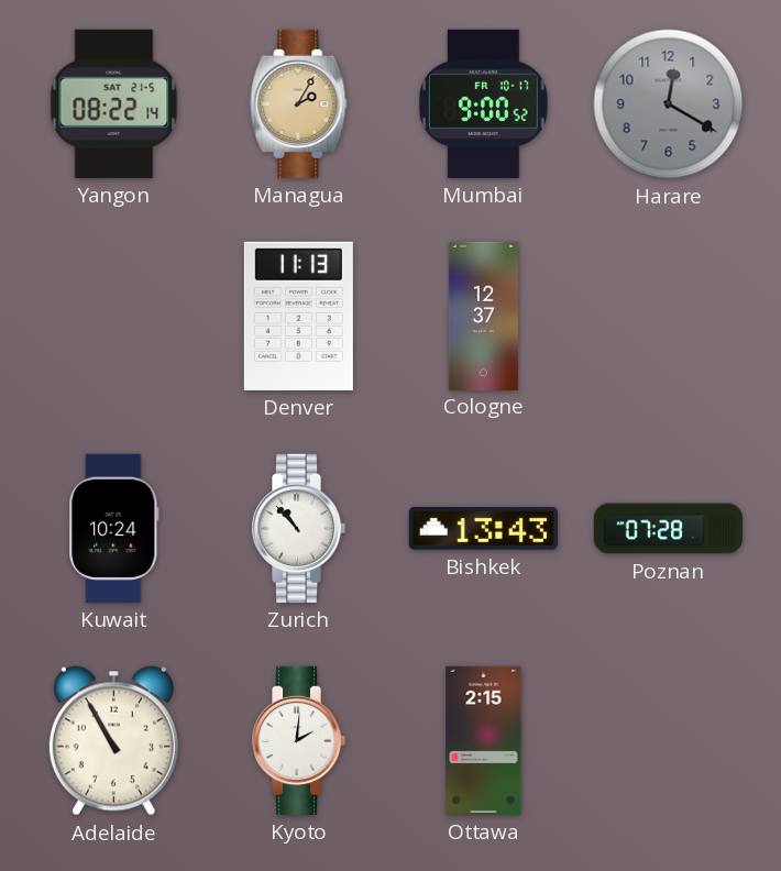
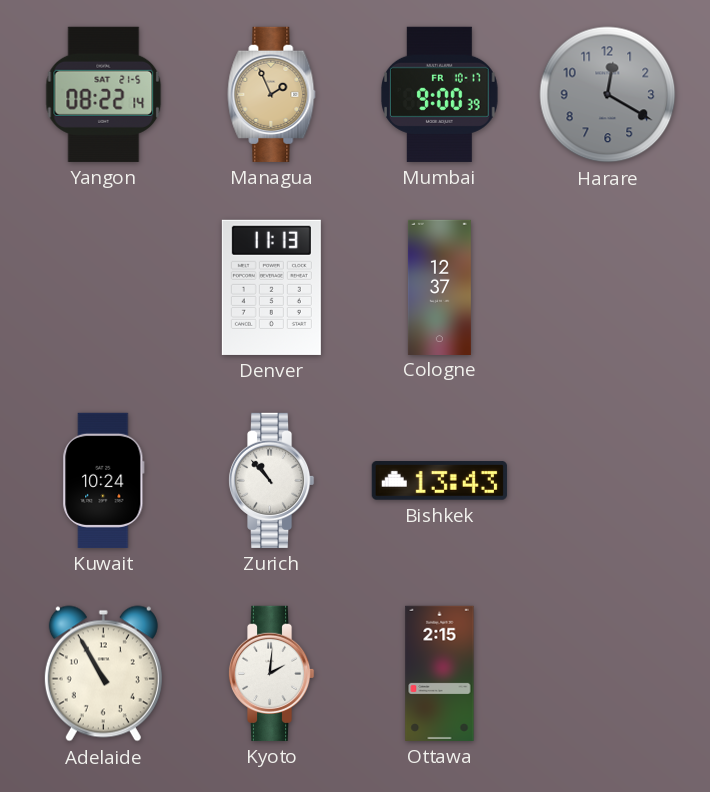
Managua: 2:05 -> 1:56
Mumbai: 9:00:52 -> 9:00:39
Poznan: 07:28 -> none
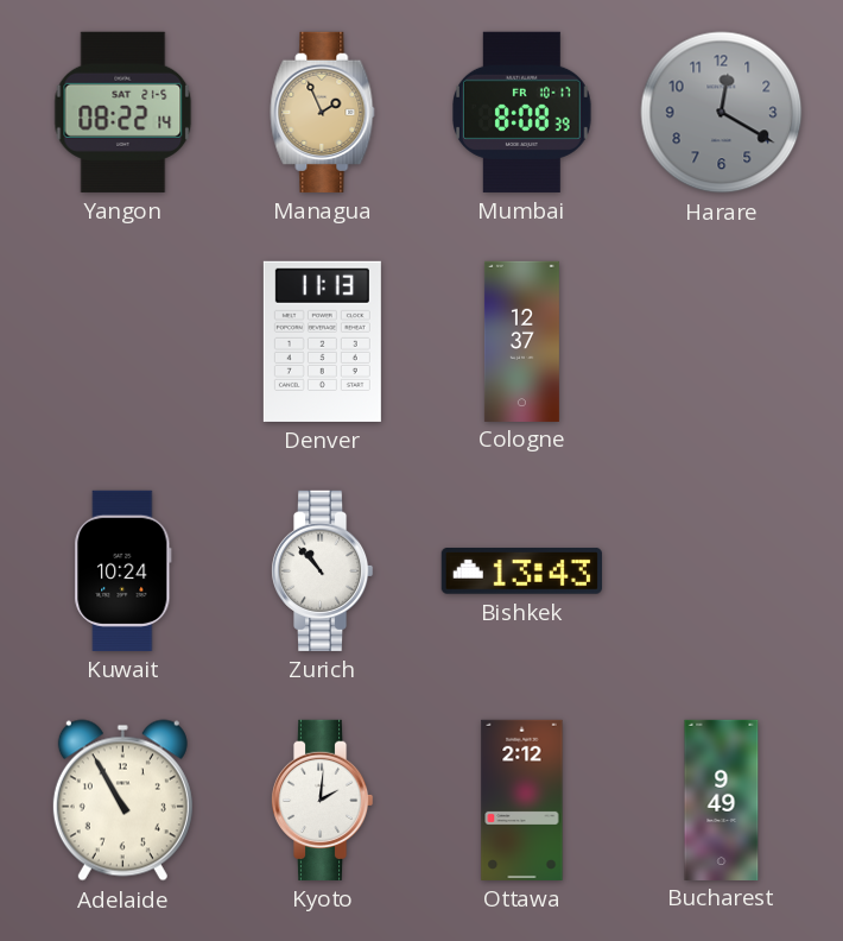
Mumbai: 9:00 -> 8:08
Ottawa: 2:15 -> 2:12
Bucharest: none -> 9:49
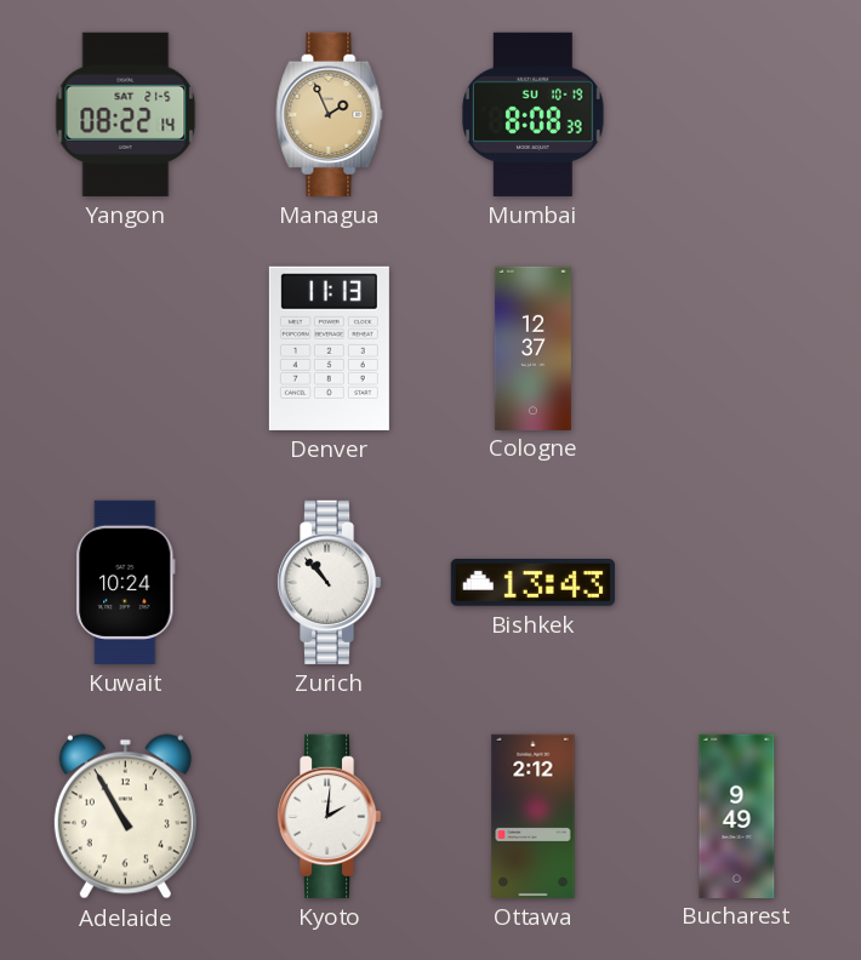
Mumbai date: FR 10-17 -> SU 10-19
Harare: 12:20 -> none
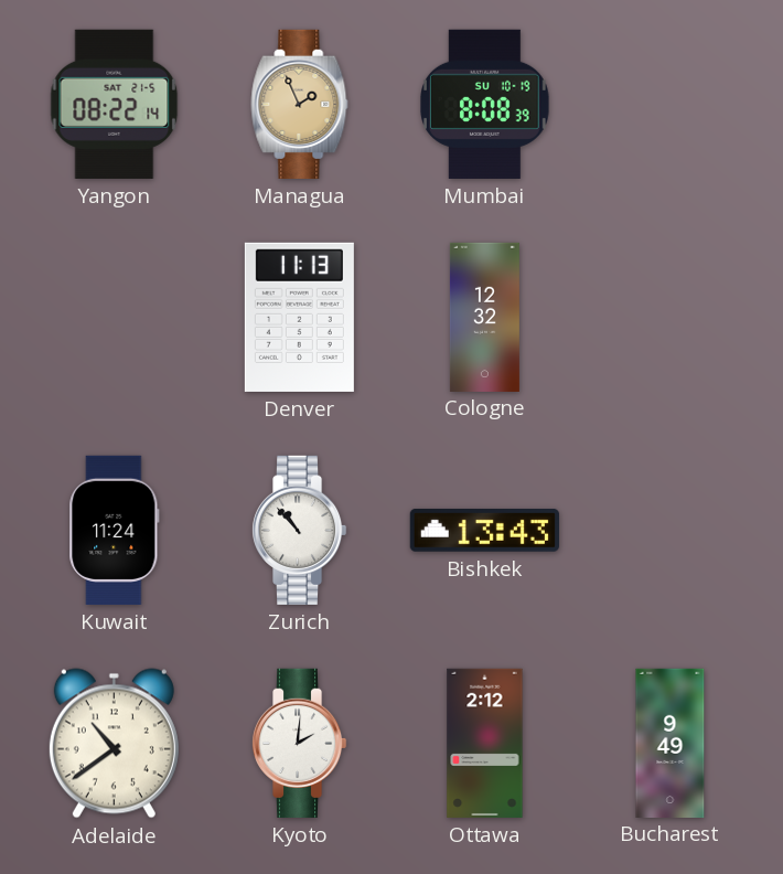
Cologne: 12:37 -> 12:32
Kuwait: 10:24 -> 11:24
Adelaide: 10:55 -> 10:39
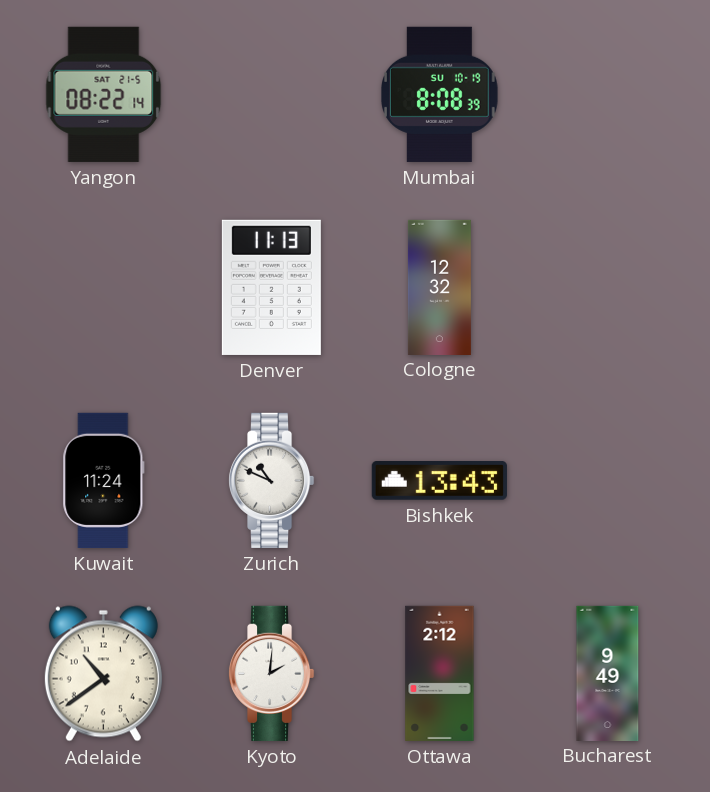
Managua: 1:56 -> none
Zurich: 10:53 -> 10:49
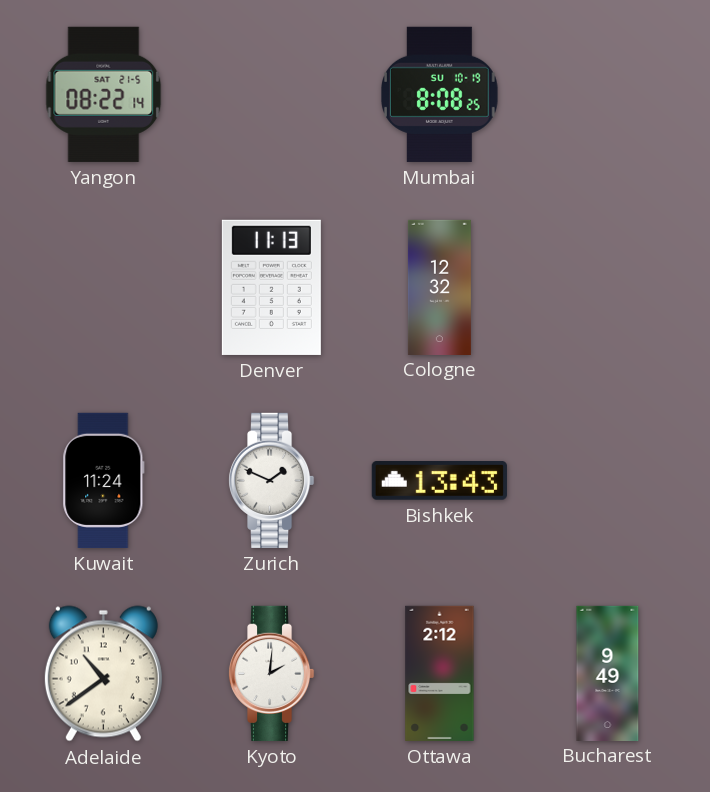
Mumbai: 8:08:39 -> 8:08:25
Zurich: 10:49 -> 1:49
